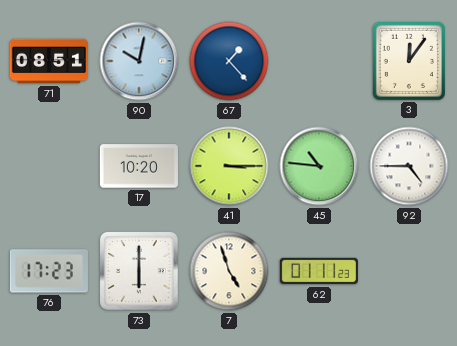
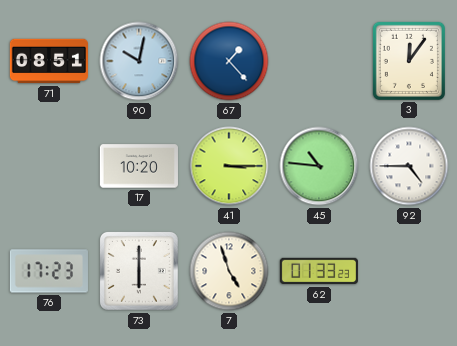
62: 01:11 -> 01:33
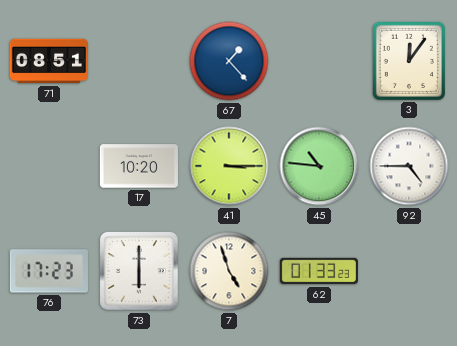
90: 10:02 -> none
